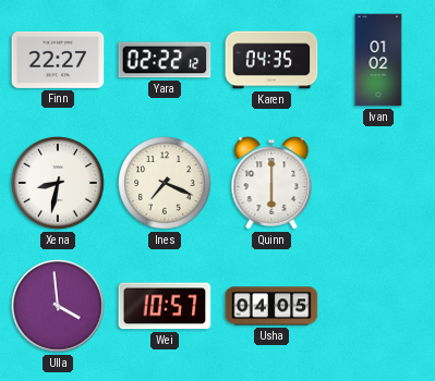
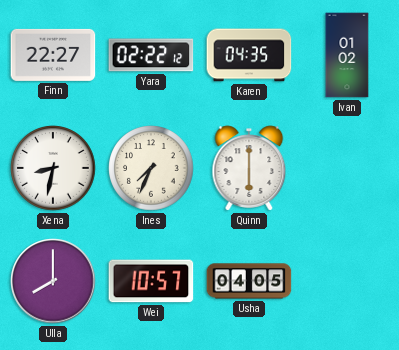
Ines: 7:19 -> 7:34
Ulla: 3:59 -> 8:00
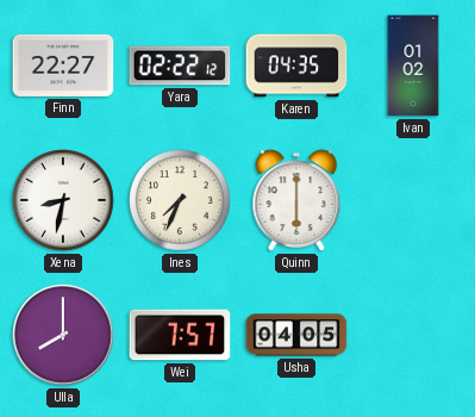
Wei: 10:57 -> 7:57
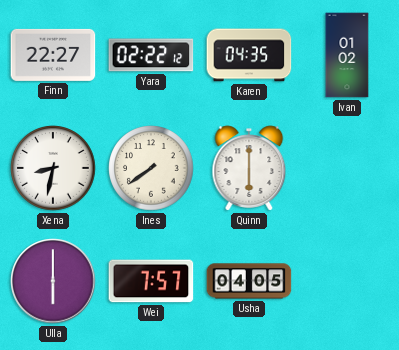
Ines: 7:34 -> 7:39
Ulla: 8:00 -> 6:00
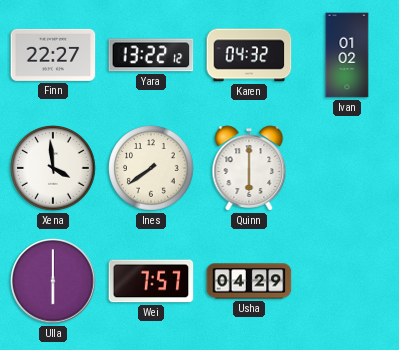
Yara: 02:22 -> 13:22
Karen: 04:35 -> 04:32
Xena: 8:32 -> 3:59
Usha: 04:05 -> 04:29
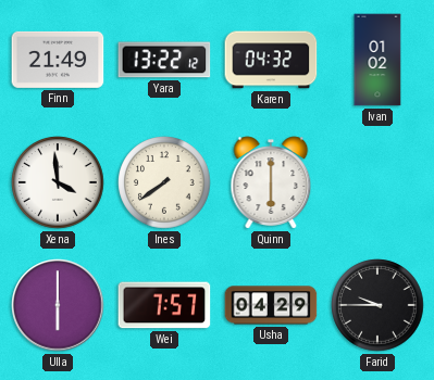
Finn: 22:27 -> 21:49
Farid: none -> 9:45
